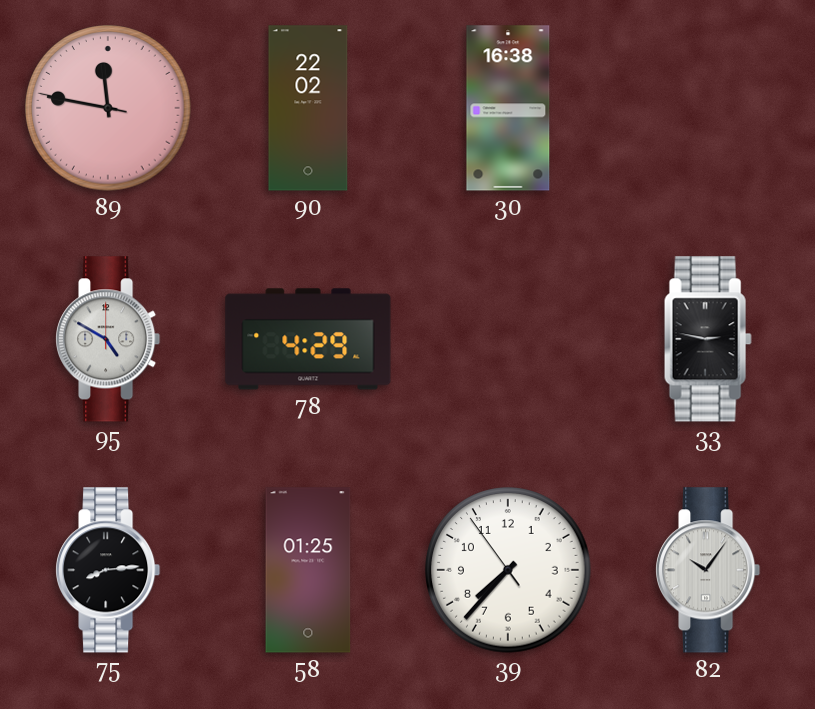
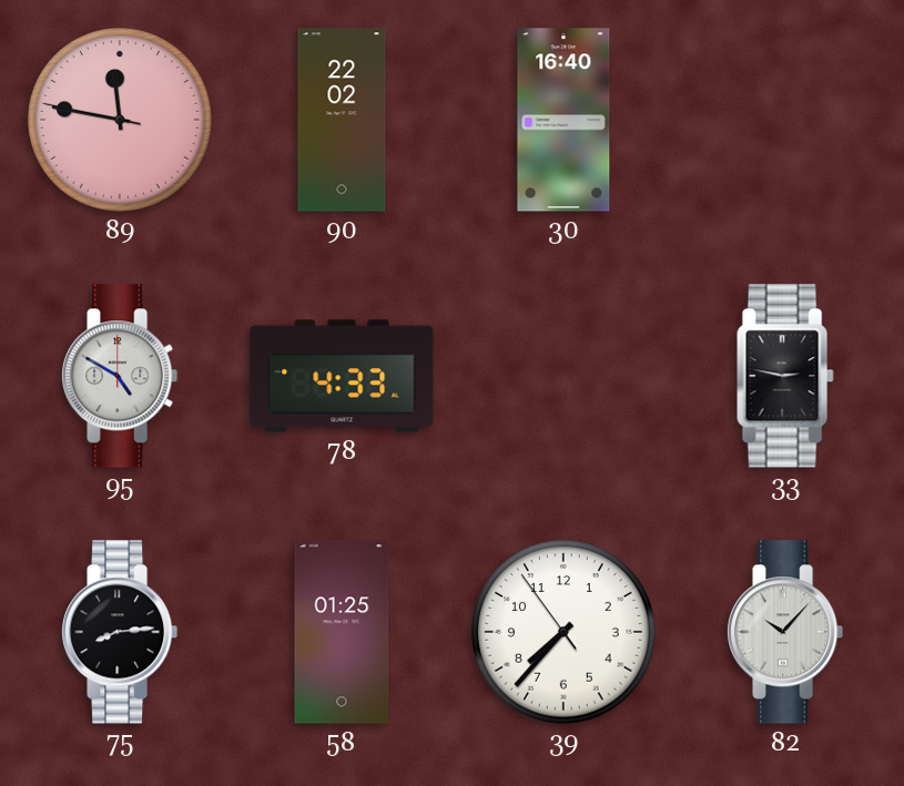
30: 16:38 -> 16:40
78: 4:29 -> 4:33
82: 10:06 -> 10:07
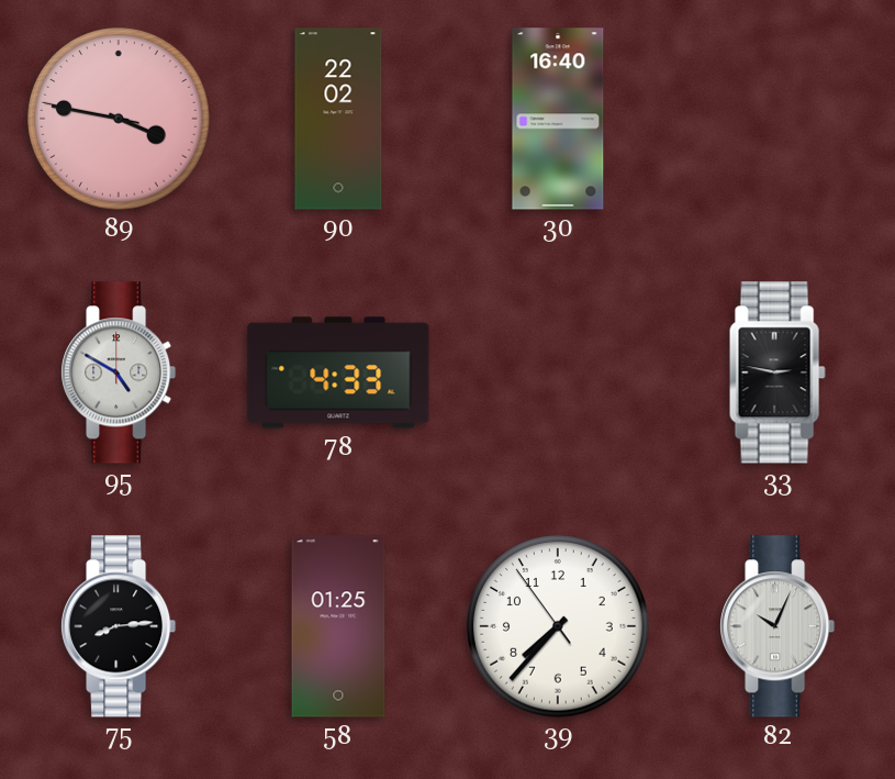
89: 11:46 -> 3:46
82: 10:07 -> 10:04
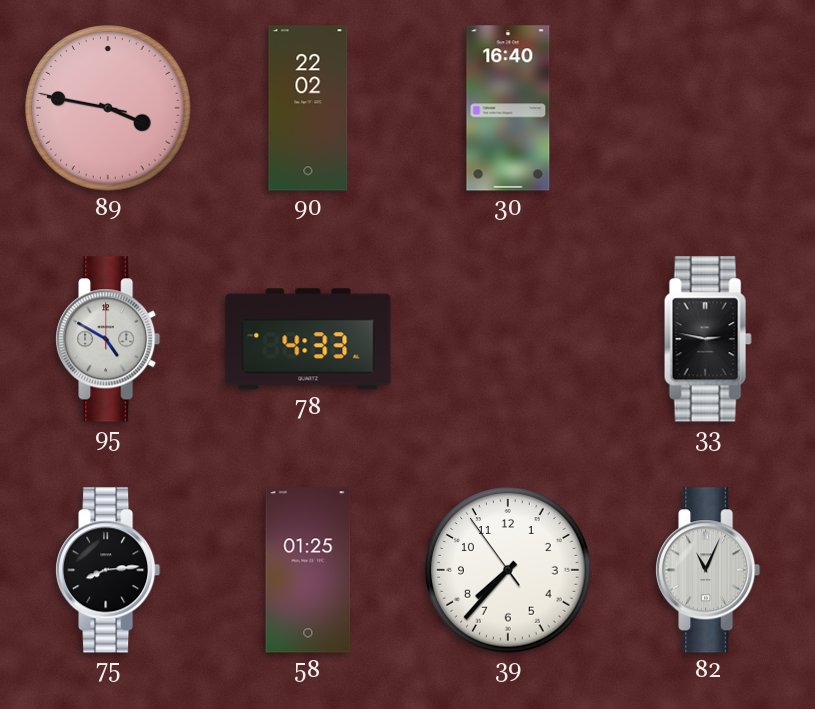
82: 10:04 -> 11:04
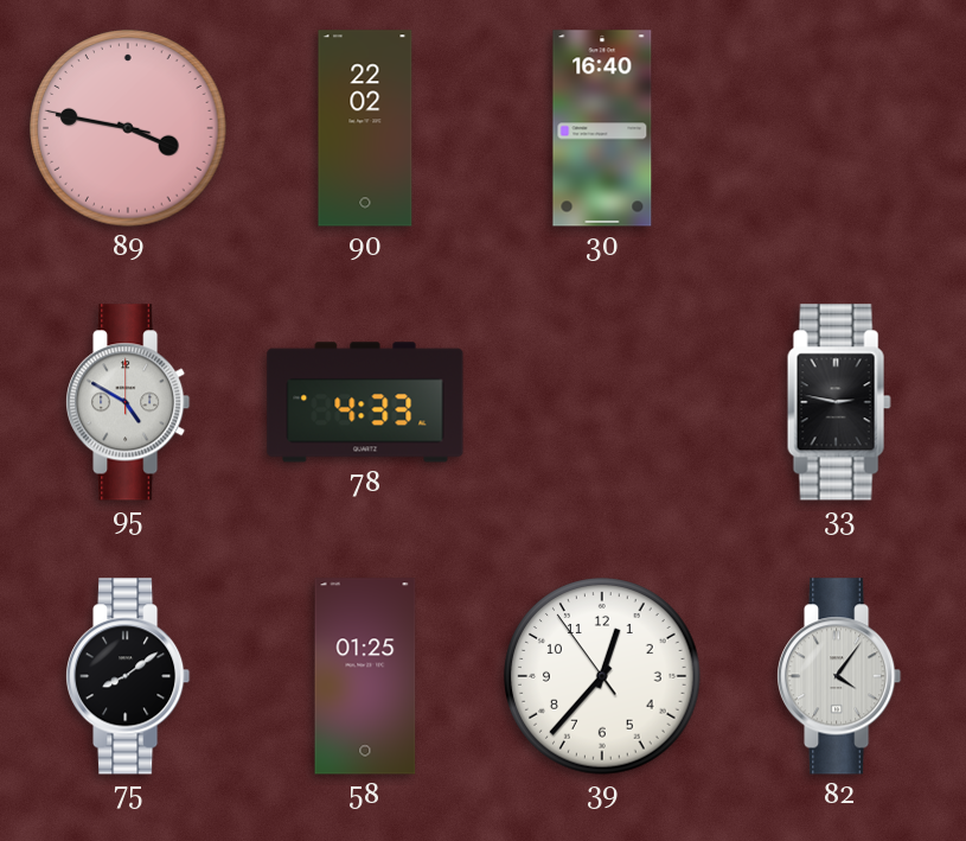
75: 8:14 -> 8:09
39: 7:36 -> 12:36
82: 11:04 -> 4:06
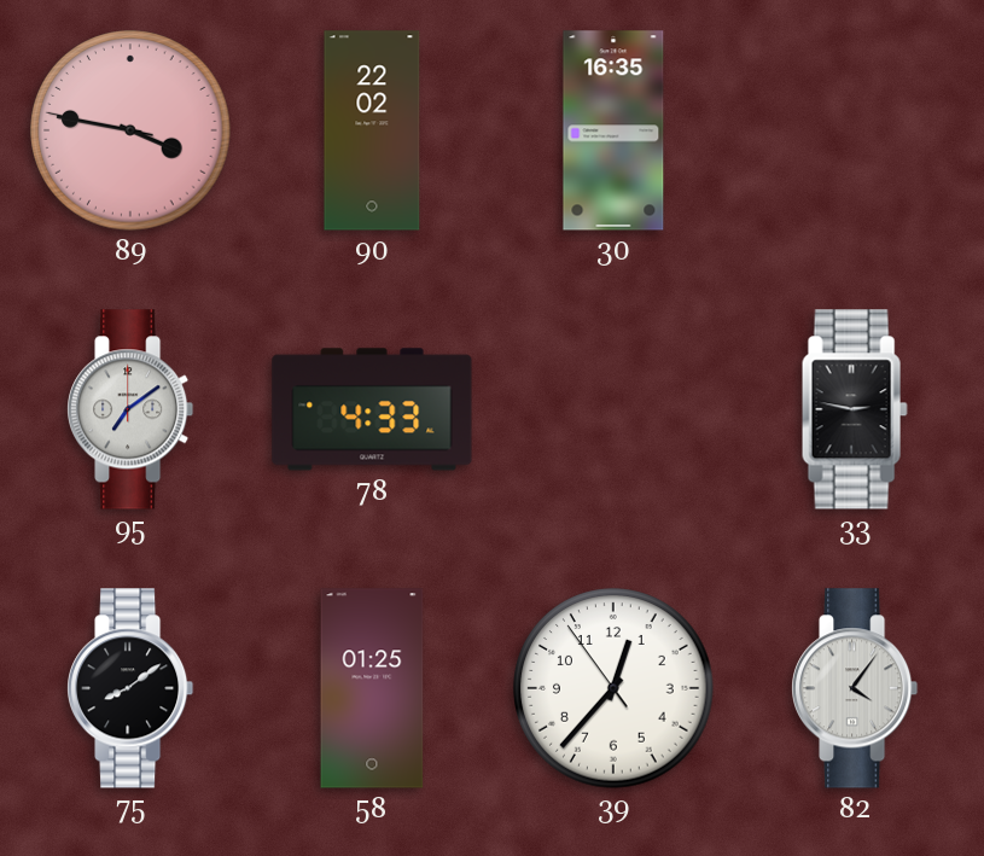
30: 16:40 -> 16:35
95: 4:50 -> 7:09
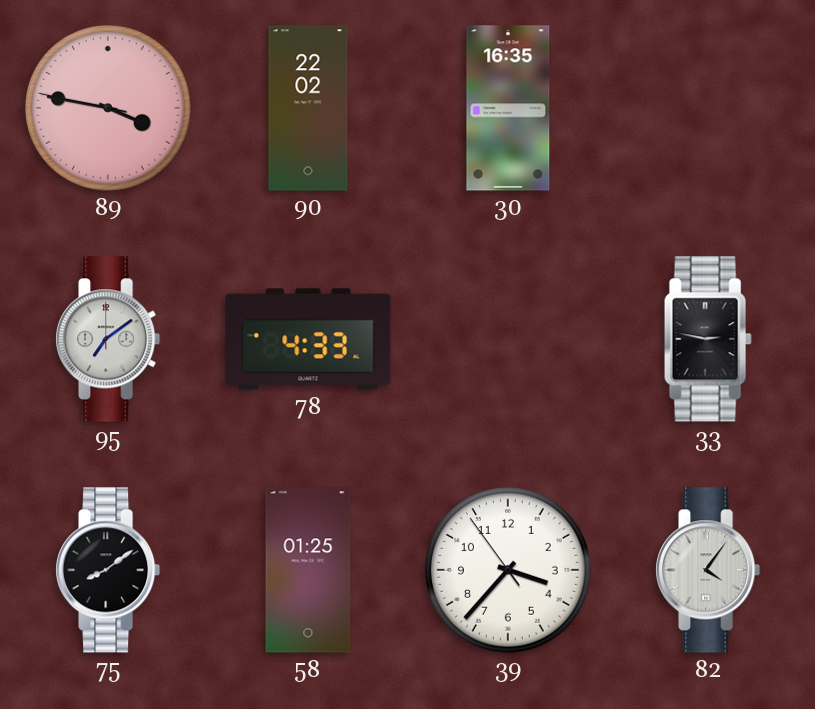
39: 12:36 -> 3:36
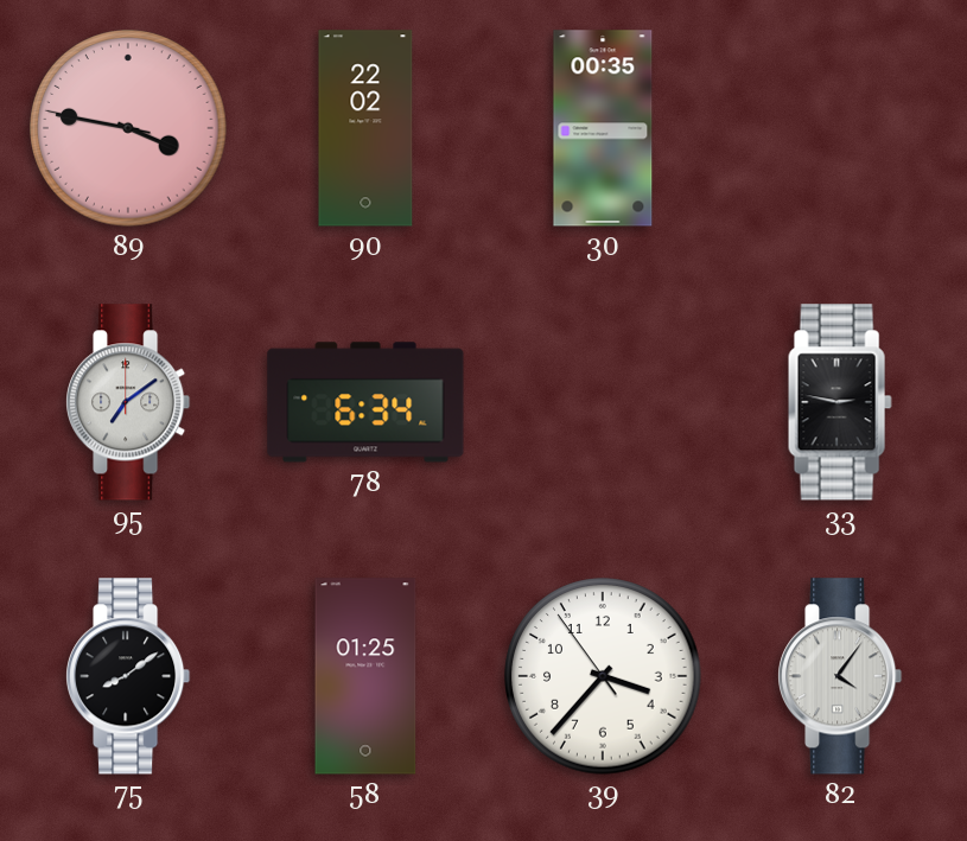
30: 16:35 -> 00:35
78: 4:33 -> 6:34
